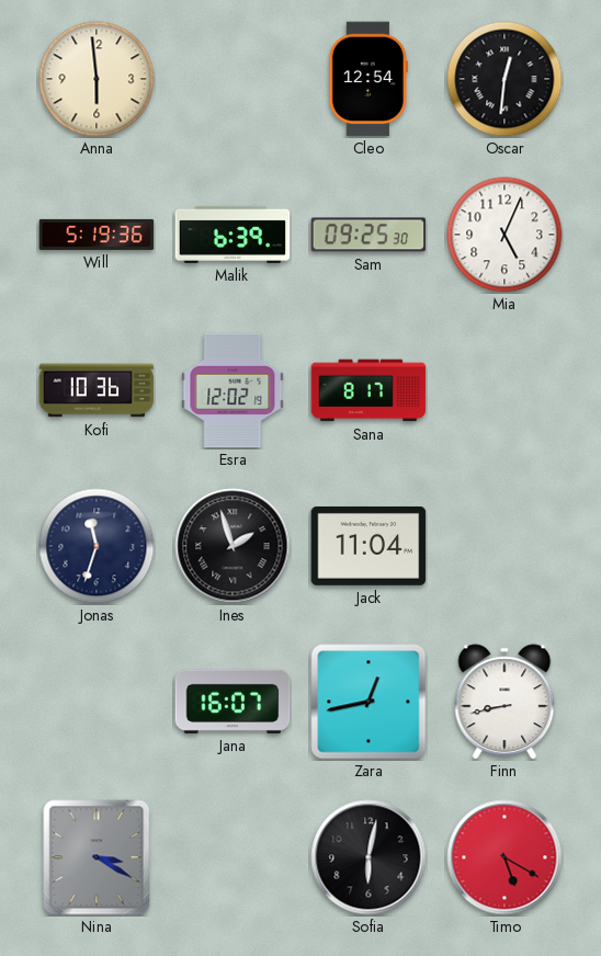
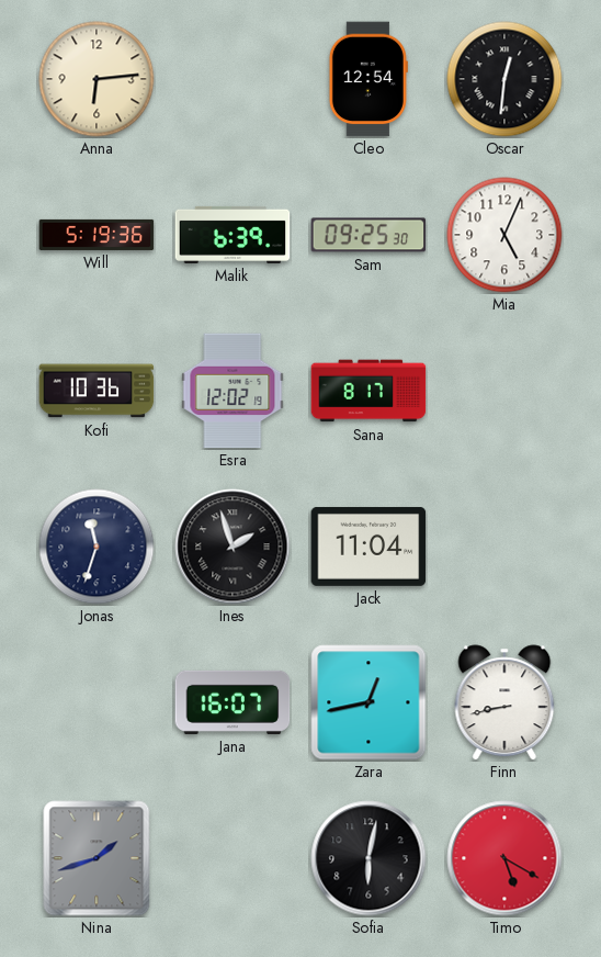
Anna: 5:59 -> 6:14
Nina: 3:20 -> 1:42
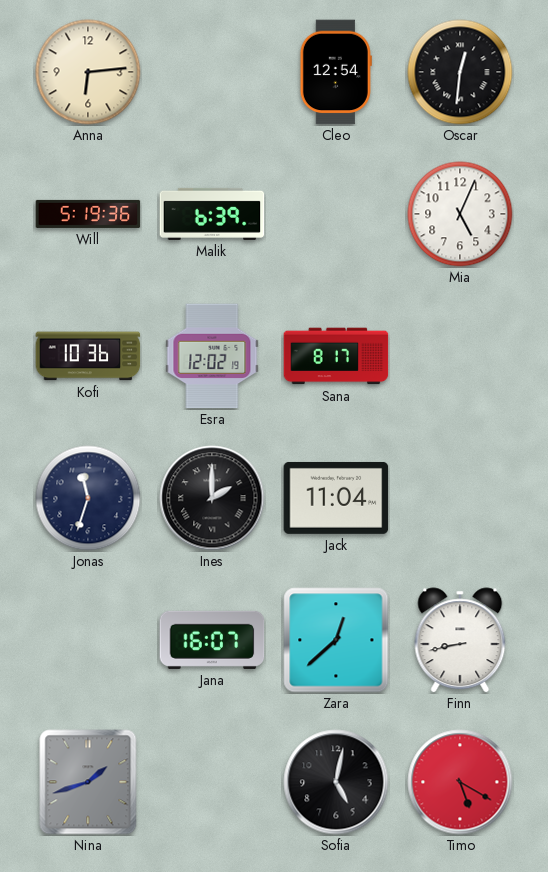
Sam: 09:25 -> none
Ines: 1:57 -> 2:00
Zara: 12:43 -> 12:38
Sofia: 6:02 -> 5:02
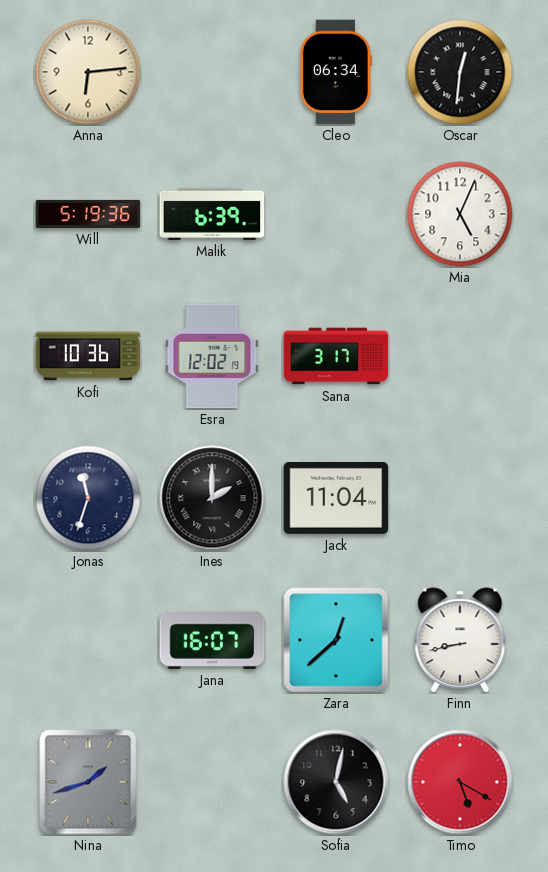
Cleo: 12:54 -> 06:34
Sana: 8:17 -> 3:17
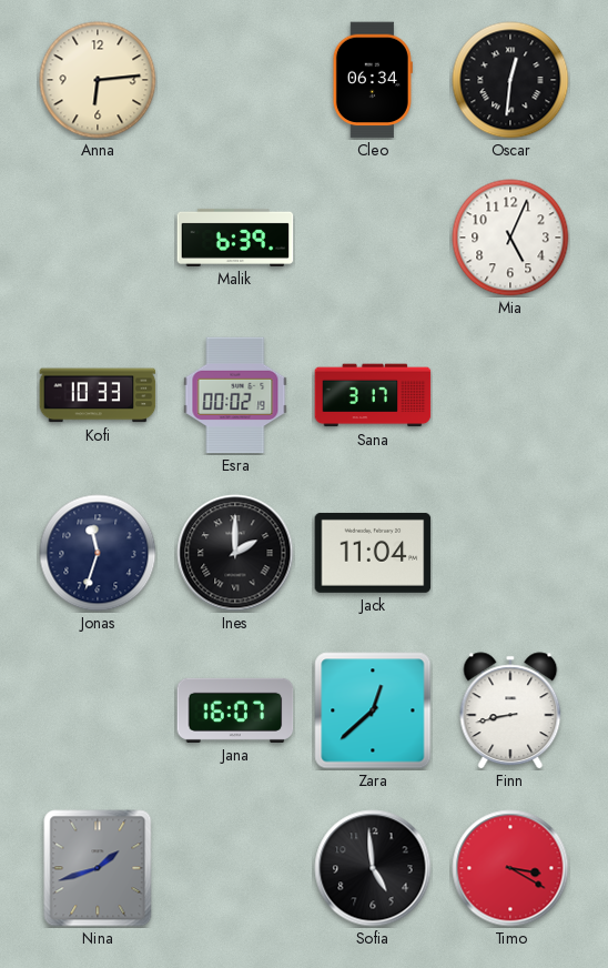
Will: 5:19 -> none
Kofi: 10:36 -> 10:33
Esra: 12:02 -> 00:02
Sofia: 5:02 -> 4:59
Timo: 5:20 -> 3:20
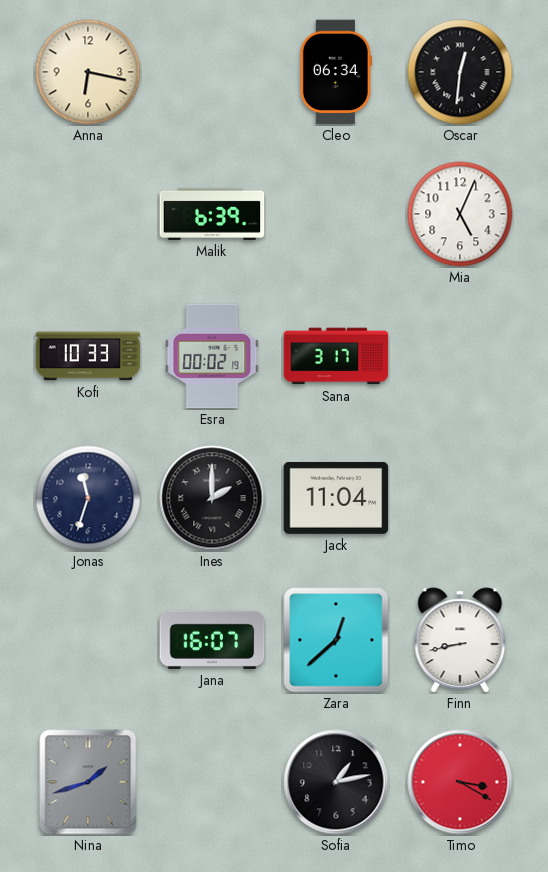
Anna: 6:14 -> 6:17
Sofia: 4:59 -> 1:13
